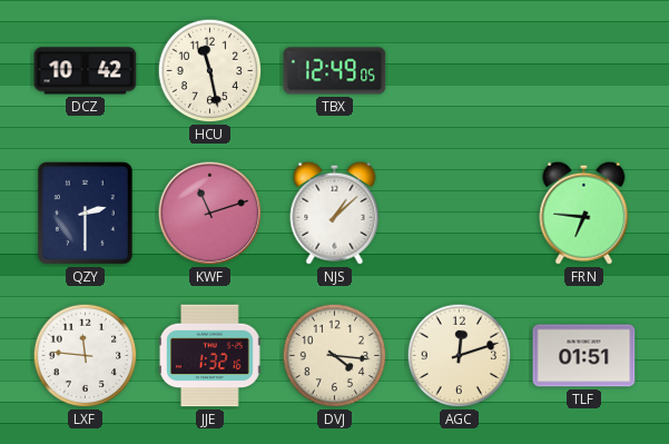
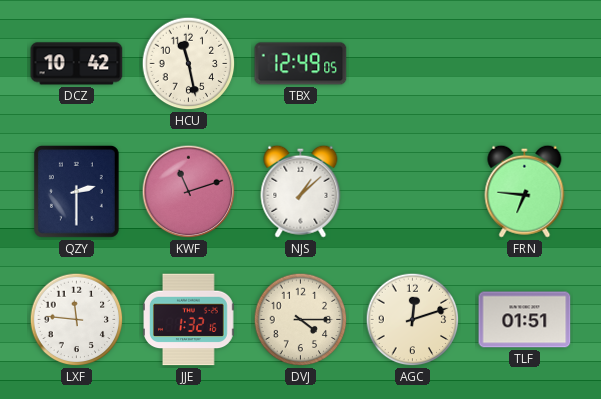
DVJ: 4:16 -> 4:15
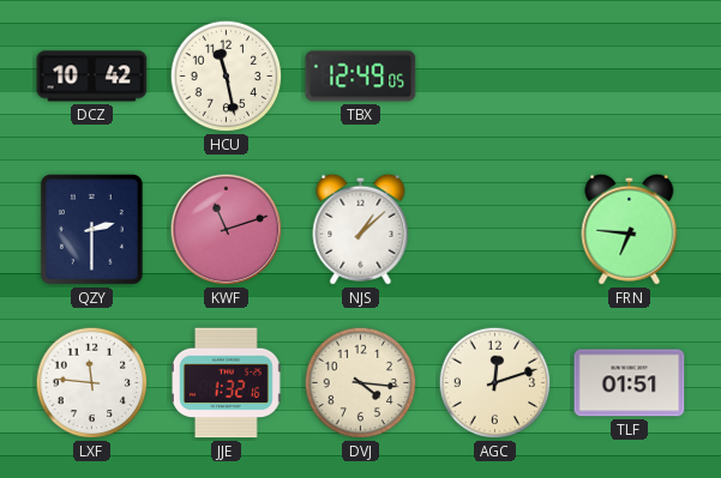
DVJ: 4:15 -> 4:16
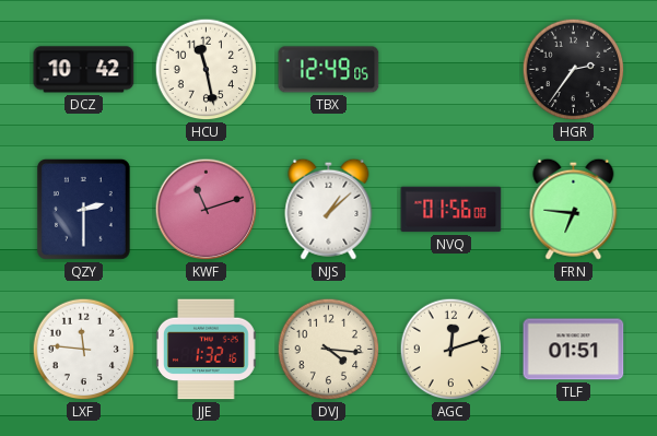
HGR: none -> 2:36
NVQ: none -> 01:56
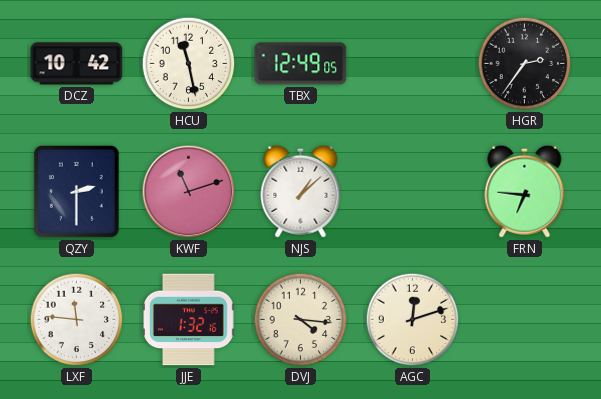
NVQ: 01:56 -> none
TLF: 01:51 -> none
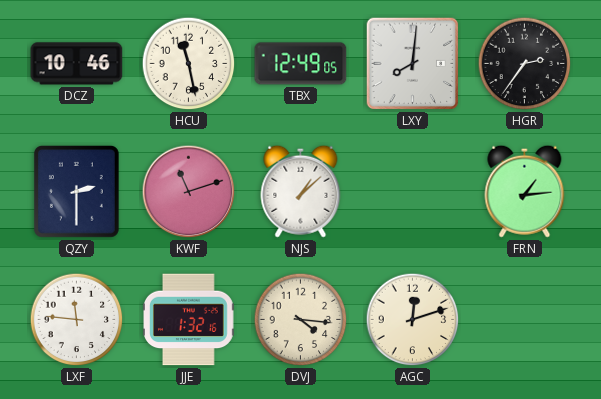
DCZ: 10:42 -> 10:46
LXY: none -> 8:01
FRN: 6:46 -> 1:14
